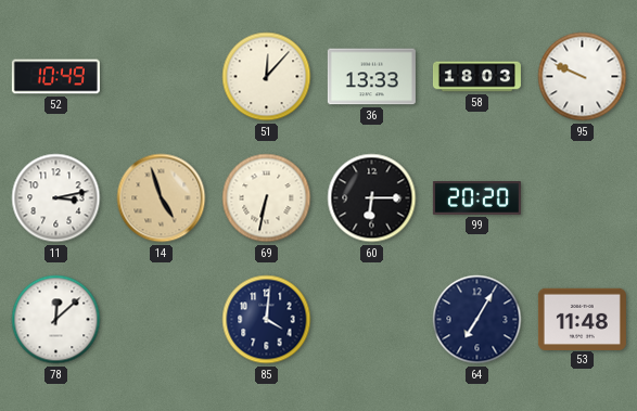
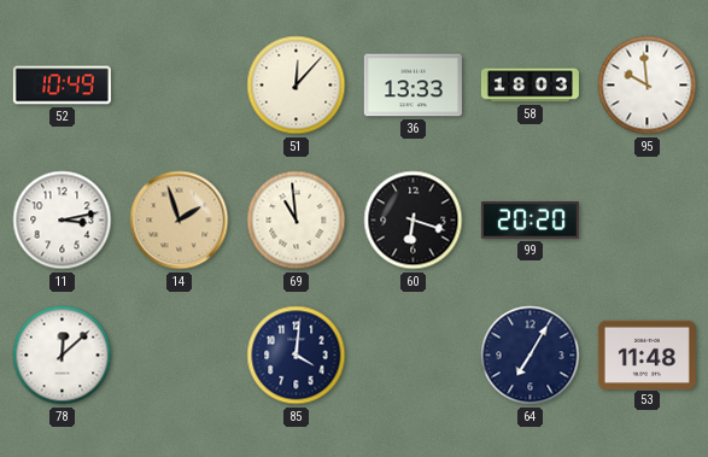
95: 9:49 -> 9:59
14: 4:57 -> 1:57
69: 6:32 -> 10:59
60: 6:15 -> 6:18
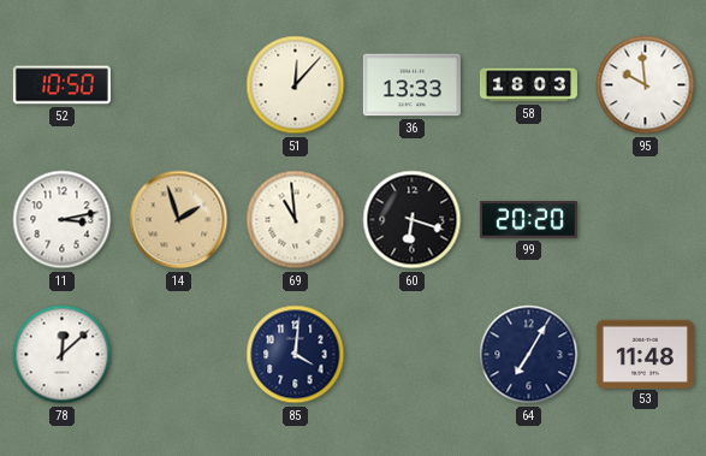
52: 10:49 -> 10:50
